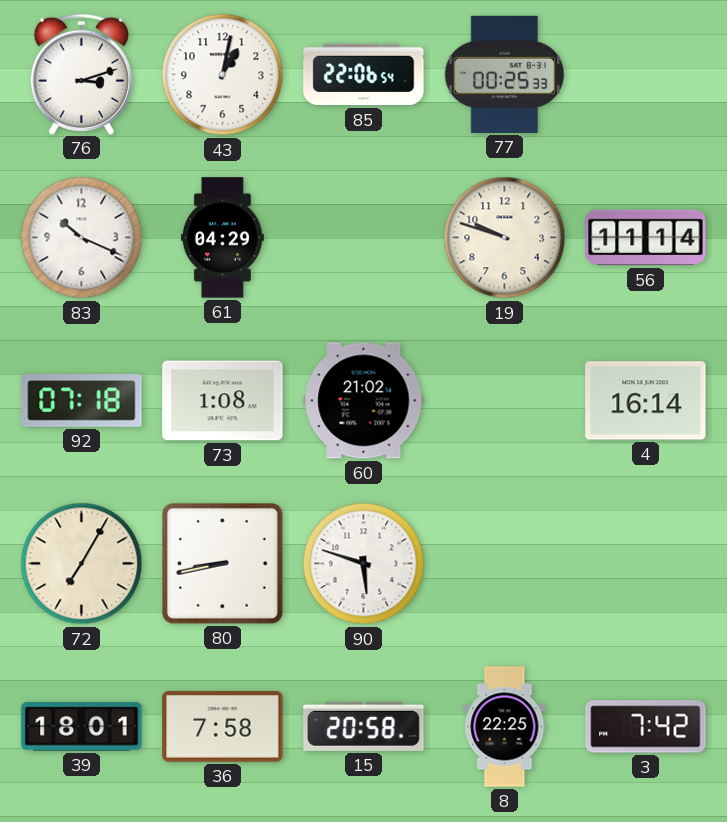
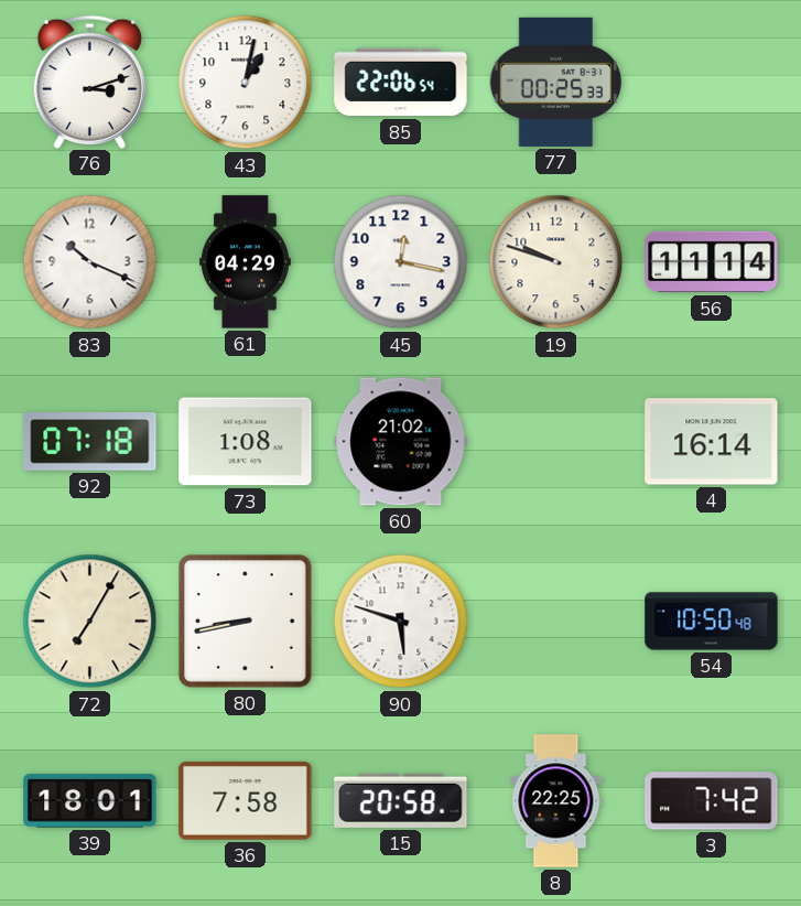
45: none -> 12:17
54: none -> 10:50
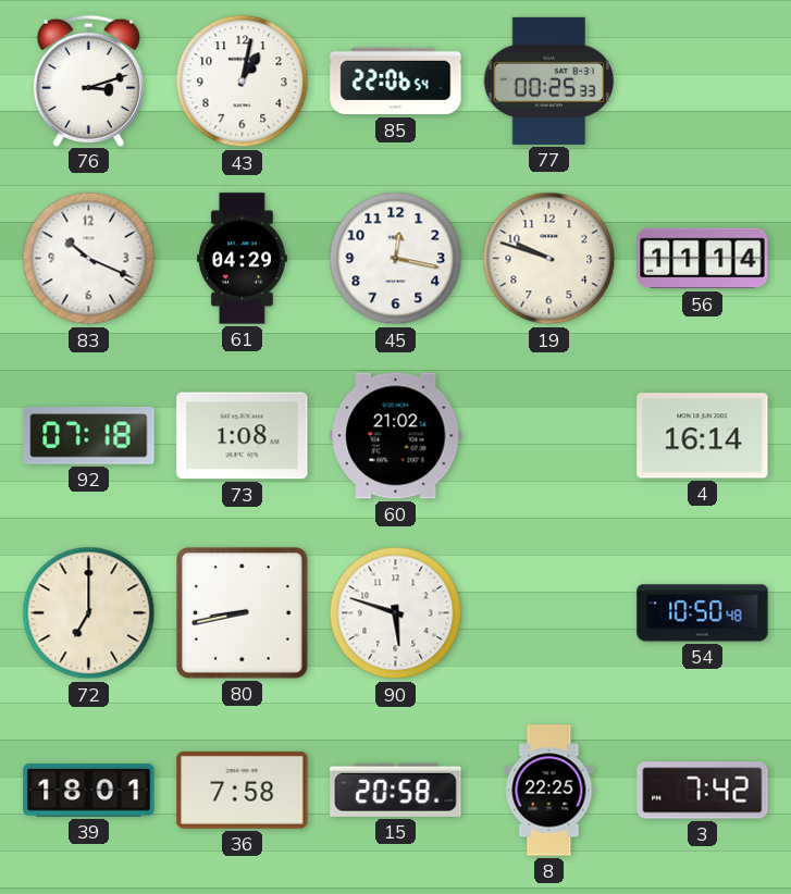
72: 7:05 -> 7:00
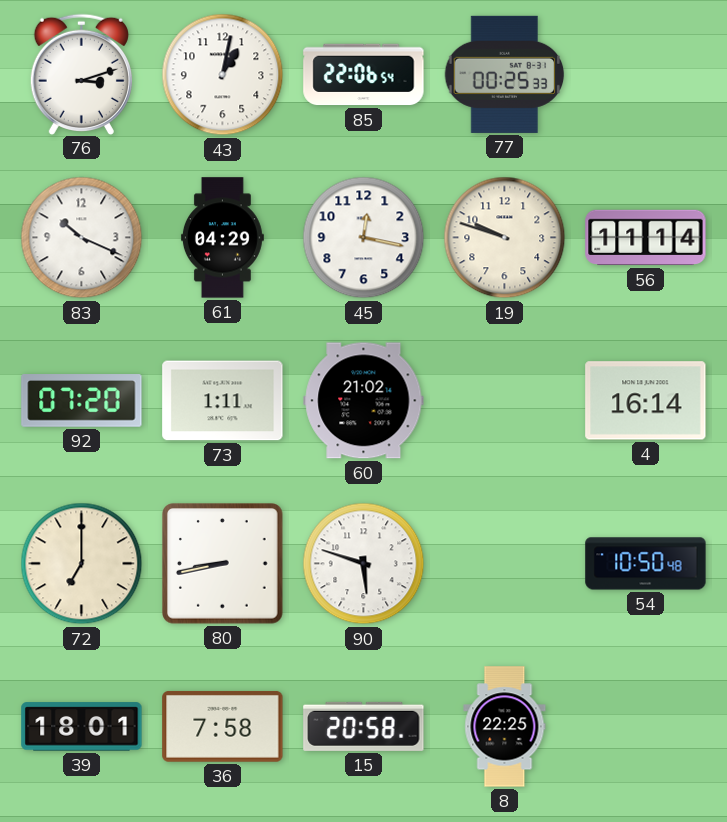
92: 07:18 -> 07:20
73: 1:08 -> 1:11
3: 7:42 -> none
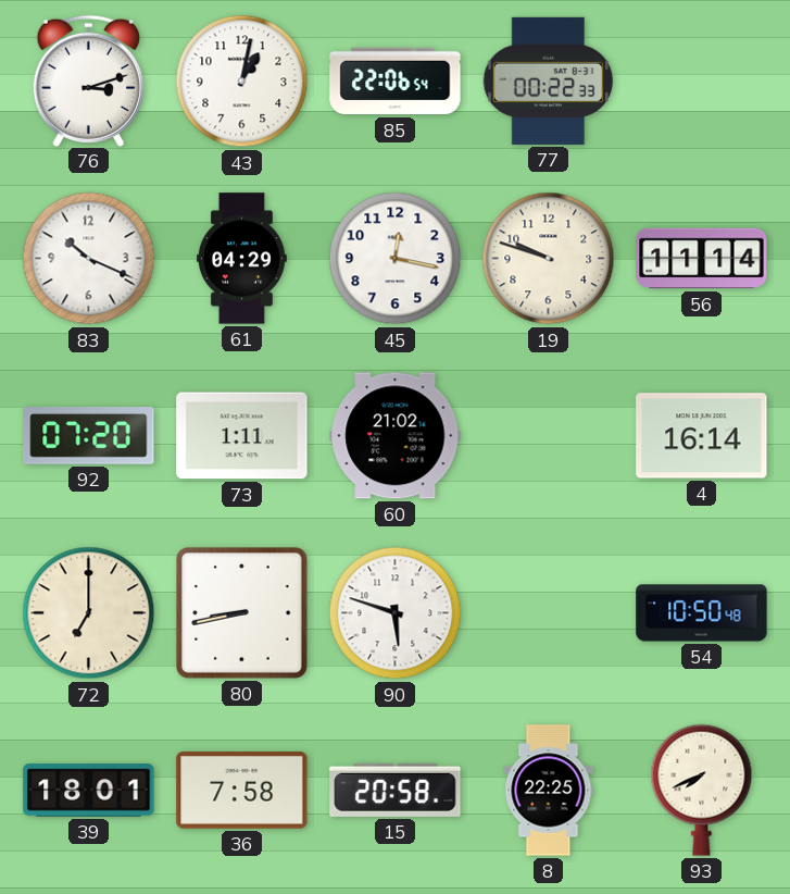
77: 00:25 -> 00:22
93: none -> 7:41
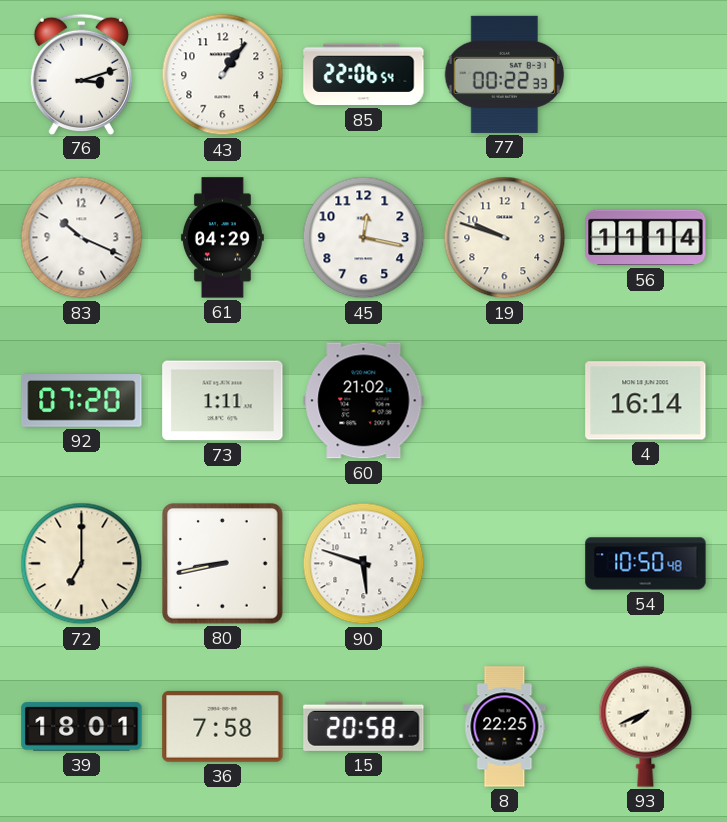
43: 1:02 -> 1:06
